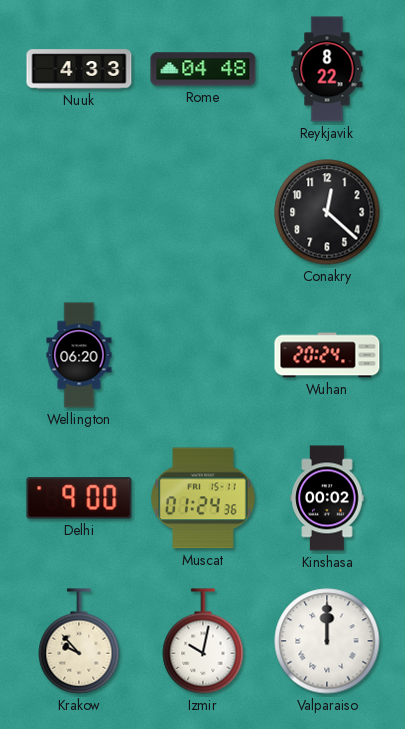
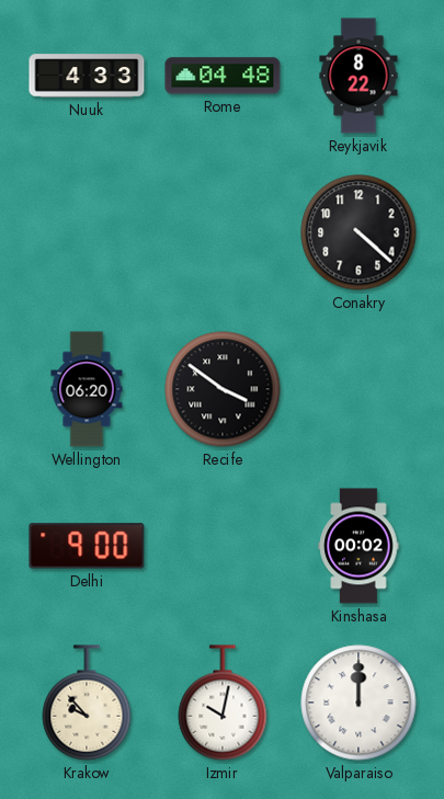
Conakry: 12:22 -> 4:22
Recife: none -> 3:51
Wuhan: 20:24 -> none
Muscat: 01:24 -> none
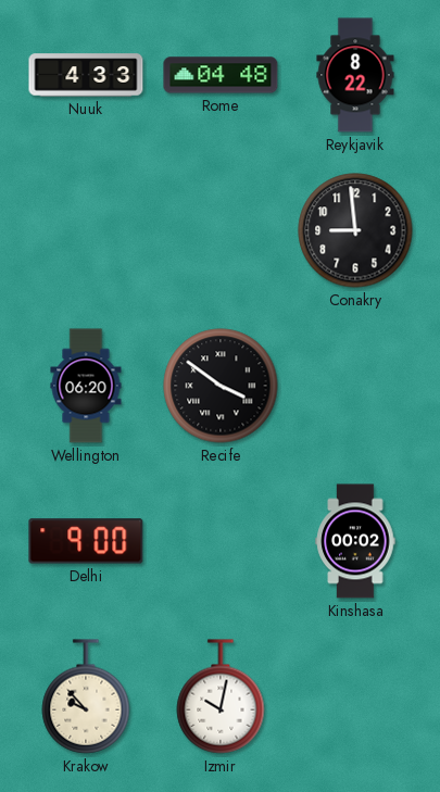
Conakry: 4:22 -> 8:59
Valparaiso: 12:00 -> none
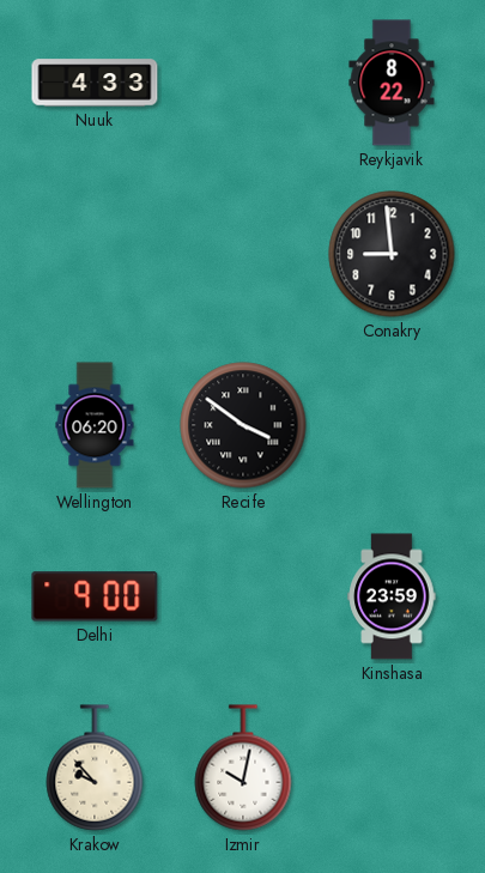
Rome: 04:48 -> none
Kinshasa: 00:02 -> 23:59
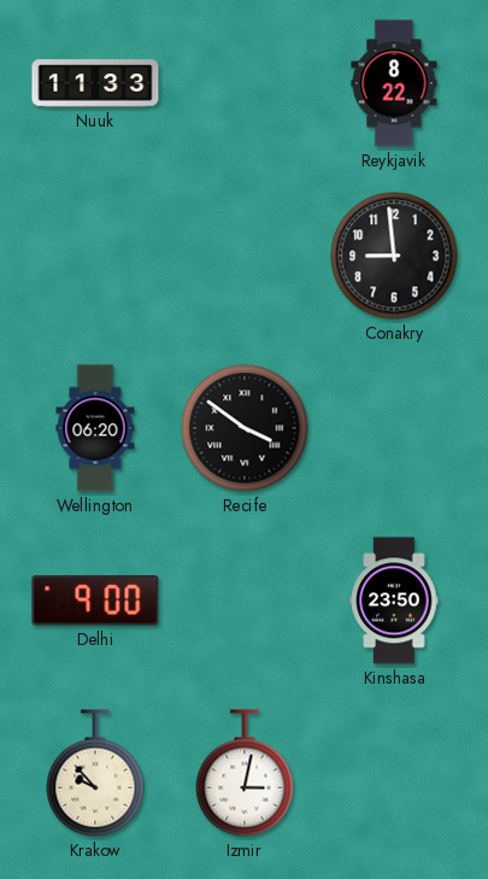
Nuuk: 4:33 -> 11:33
Kinshasa: 23:59 -> 23:50
Izmir: 10:02 -> 3:02
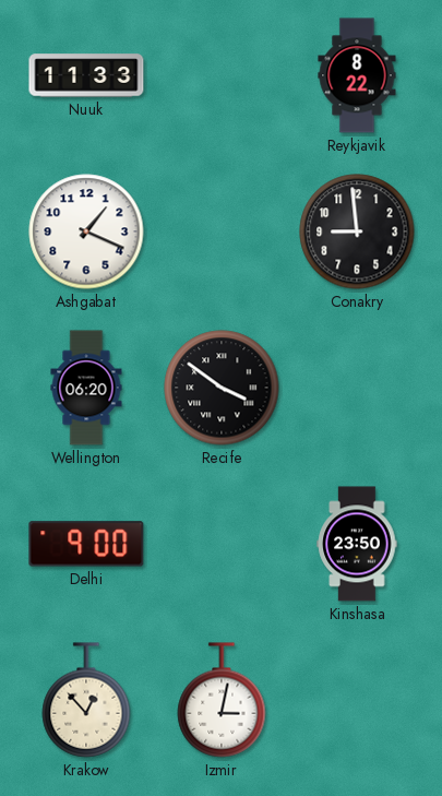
Ashgabat: none -> 1:19
Krakow: 9:53 -> 12:53
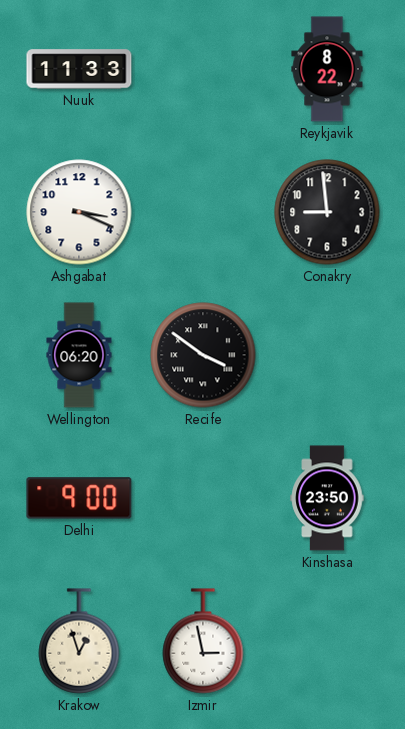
Ashgabat: 1:19 -> 3:19
Krakow: 12:53 -> 12:57
Izmir: 3:02 -> 2:58
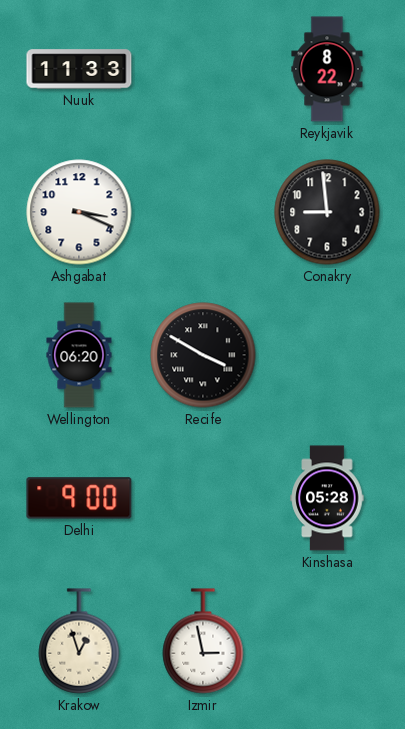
Recife: 3:51 -> 3:50
Kinshasa: 23:50 -> 05:28
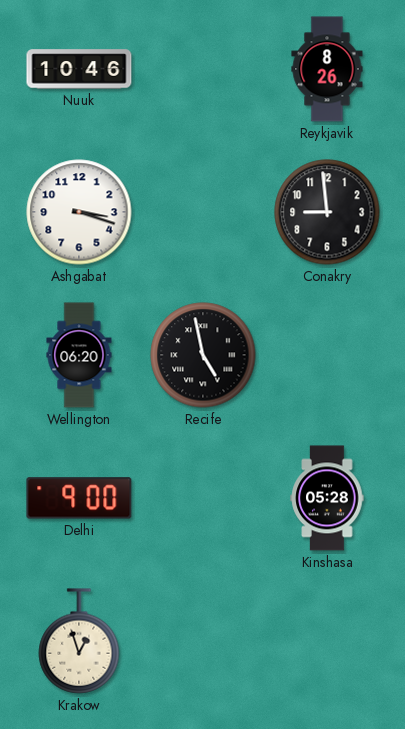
Nuuk: 11:33 -> 10:46
Reykjavik: 8:22 -> 8:26
Ashgabat: 3:19 -> 3:18
Recife: 3:50 -> 4:58
Izmir: 2:58 -> none
